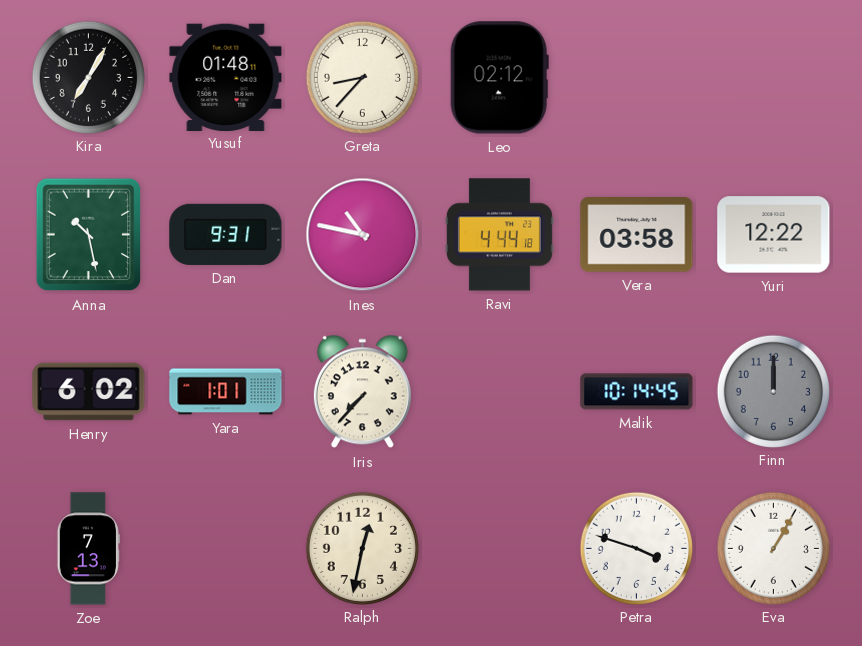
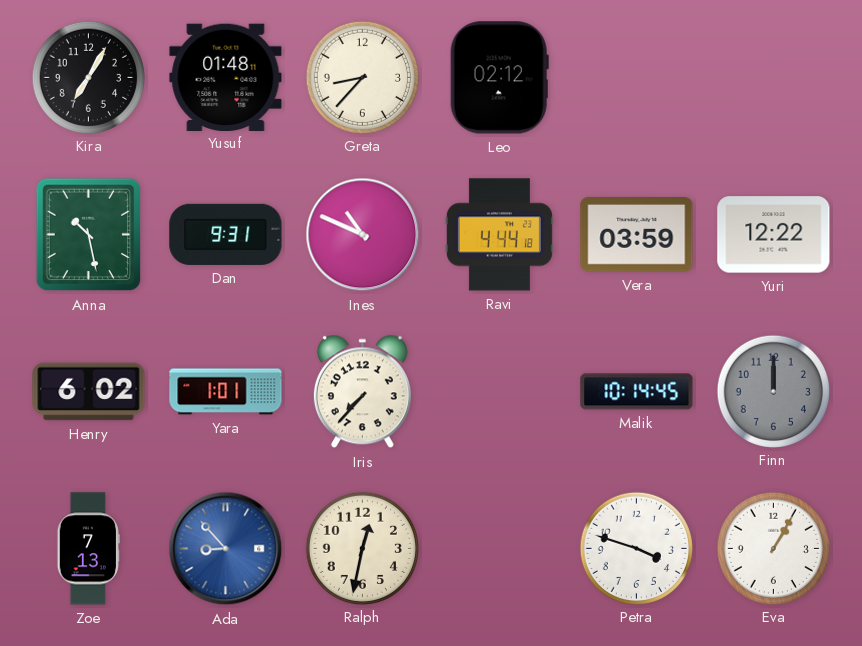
Ines: 10:47 -> 10:49
Vera: 03:58 -> 03:59
Ada: none -> 8:53
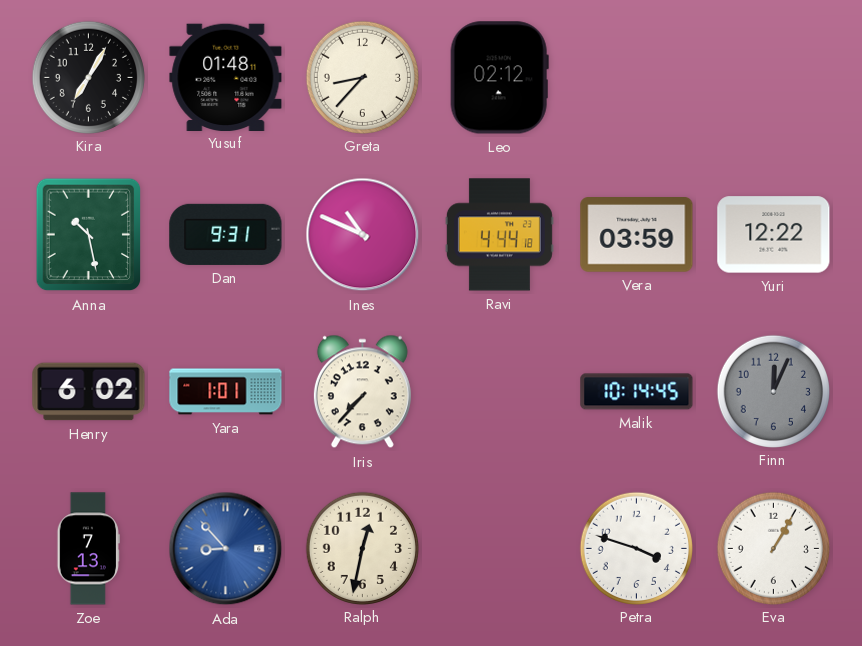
Finn: 12:00 -> 12:04
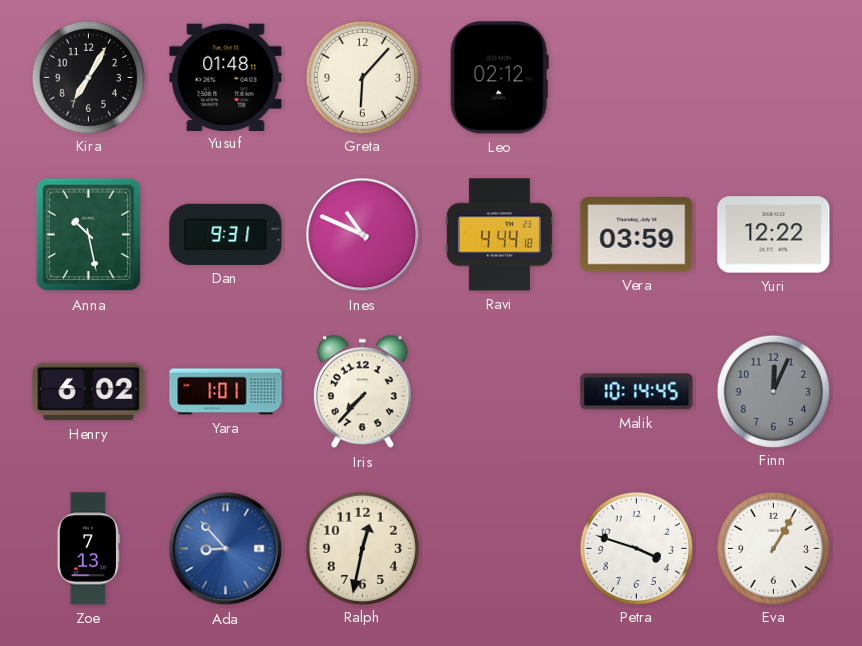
Greta: 8:37 -> 6:07
